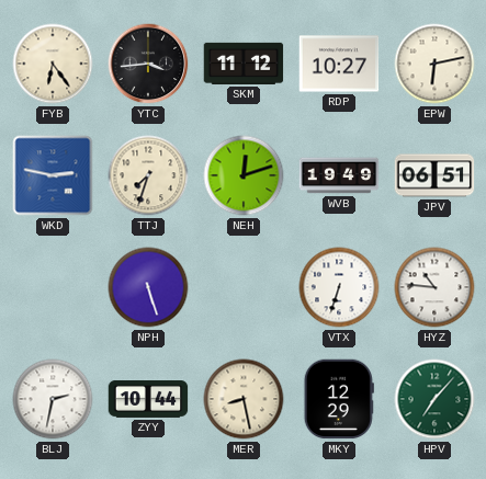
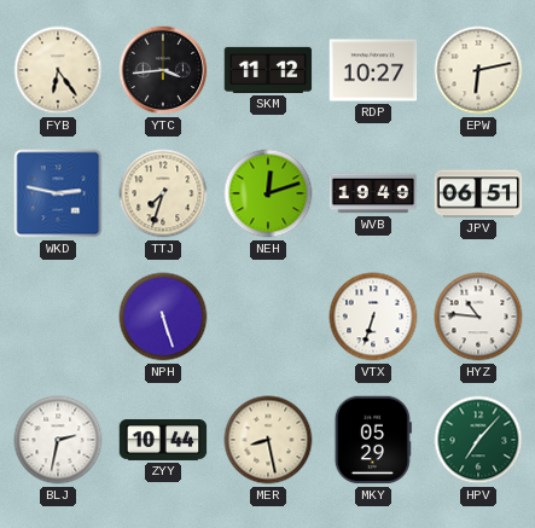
MKY: 12:29 -> 05:29
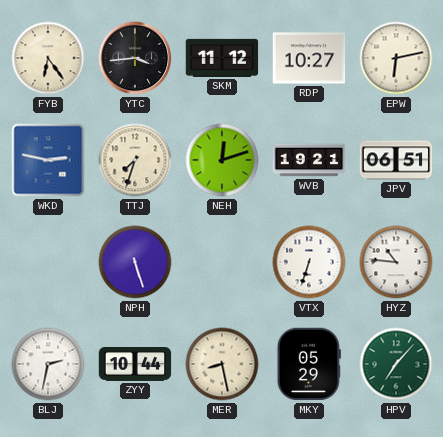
WVB: 19:49 -> 19:21
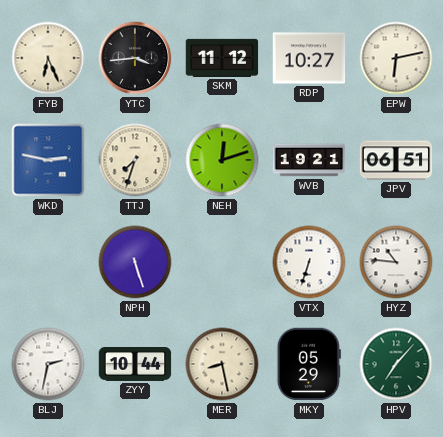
FYB: 6:24 -> 6:26
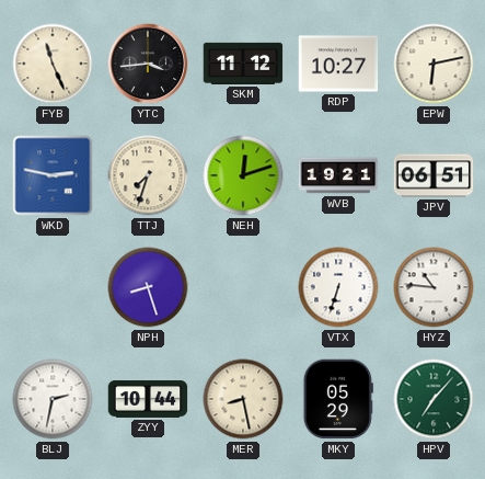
FYB: 6:26 -> 11:26
NPH: 5:27 -> 8:27
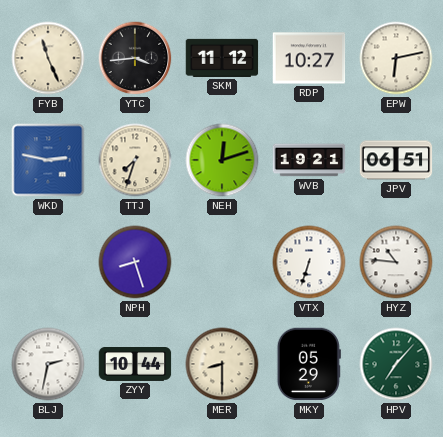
MER: 8:28 -> 8:30
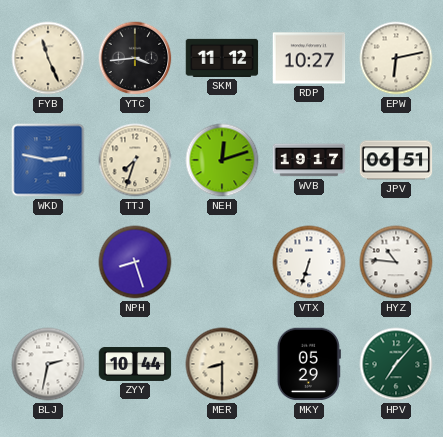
WVB: 19:21 -> 19:17
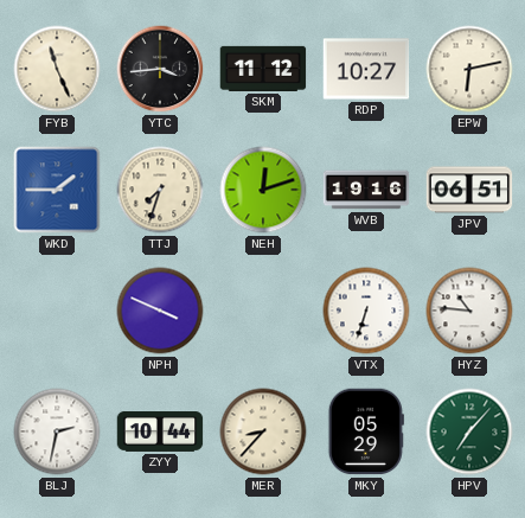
WKD: 2:47 -> 1:45
WVB: 19:17 -> 19:16
NPH: 8:27 -> 3:49
MER: 8:30 -> 8:37
